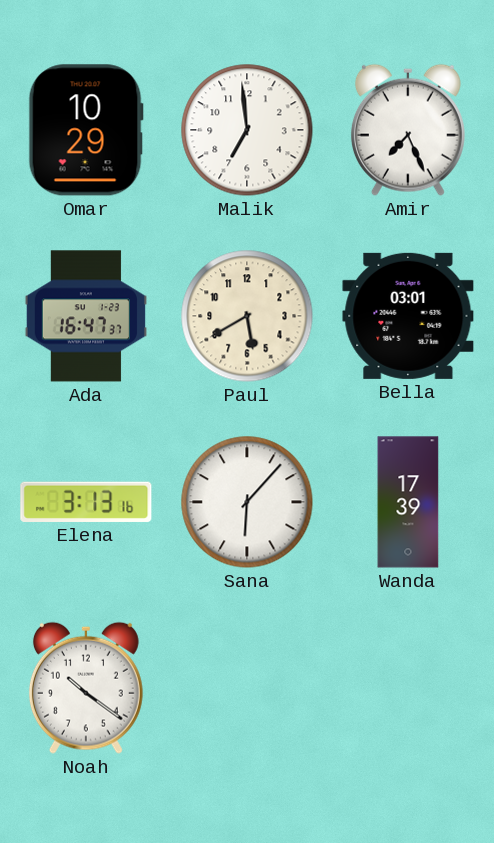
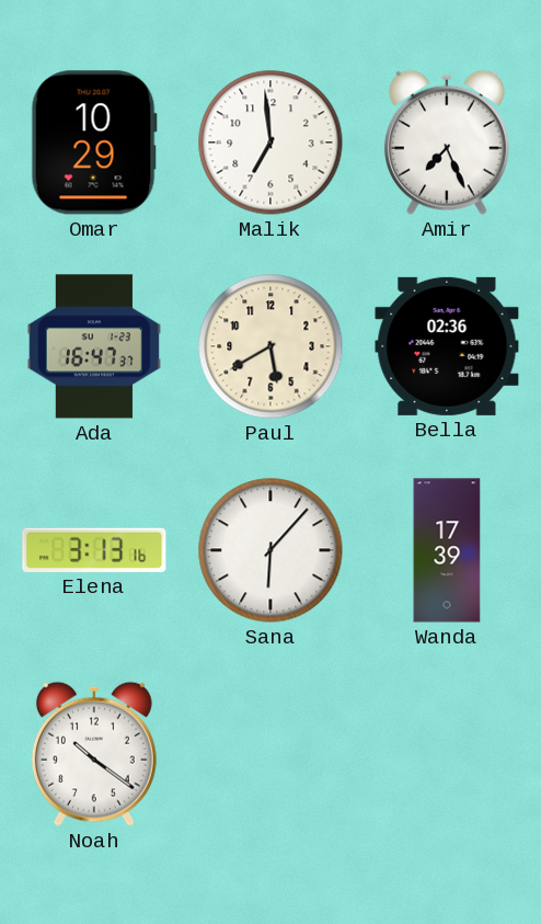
Bella: 03:01 -> 02:36
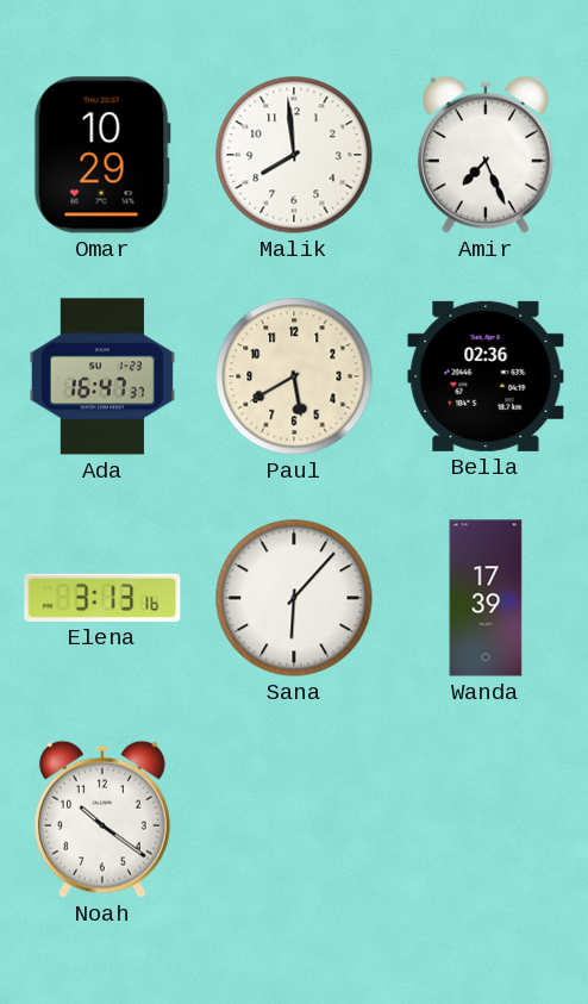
Malik: 6:59 -> 7:59
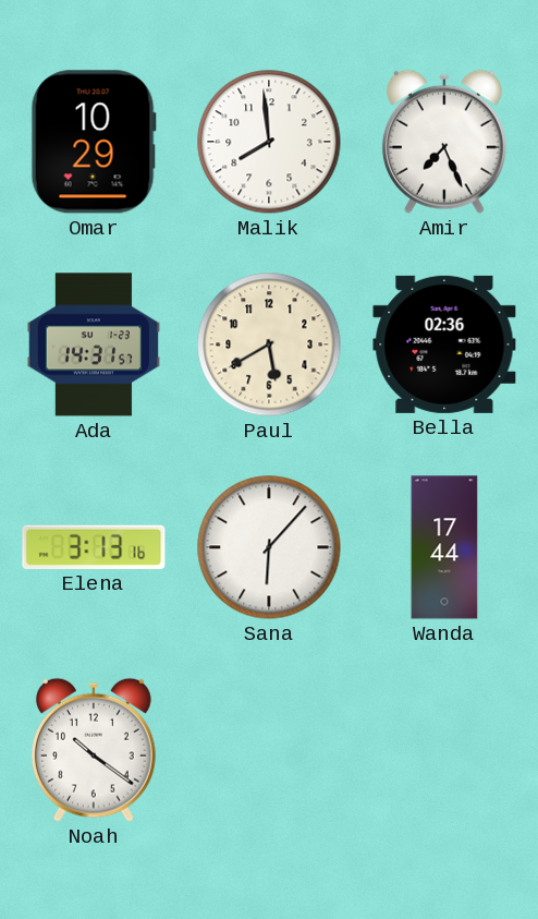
Ada: 16:47 -> 14:31
Wanda: 17:39 -> 17:44
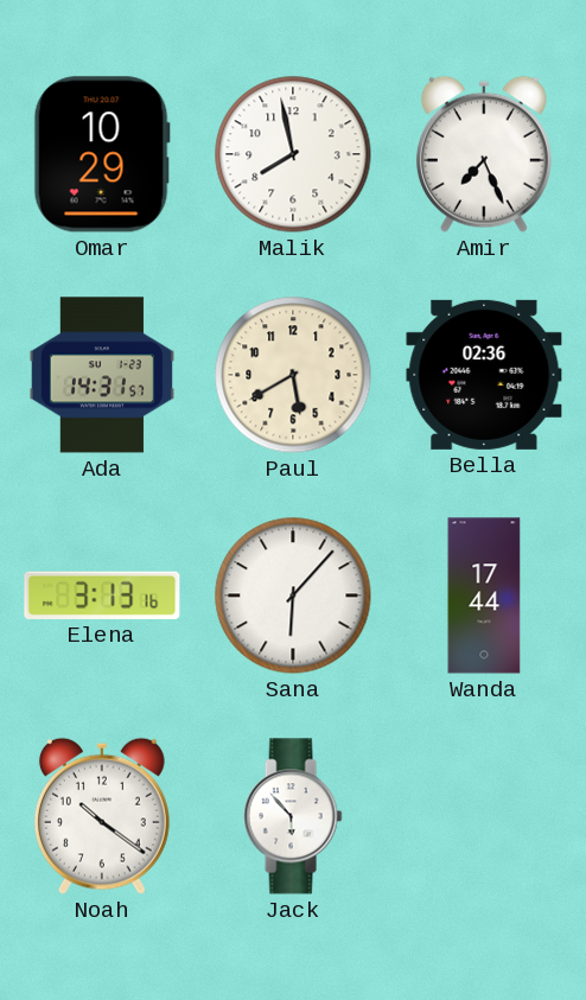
Malik: 7:59 -> 7:58
Jack: none -> 5:53
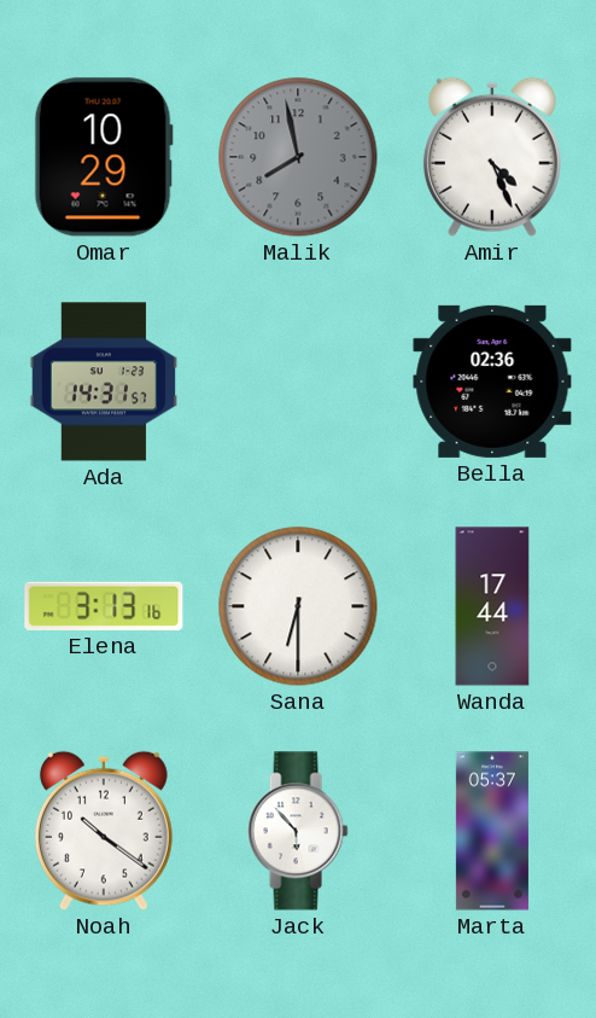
Malik dial: white -> grey
Amir: 7:26 -> 4:26
Paul: 5:40 -> none
Sana: 6:07 -> 6:30
Marta: none -> 05:37
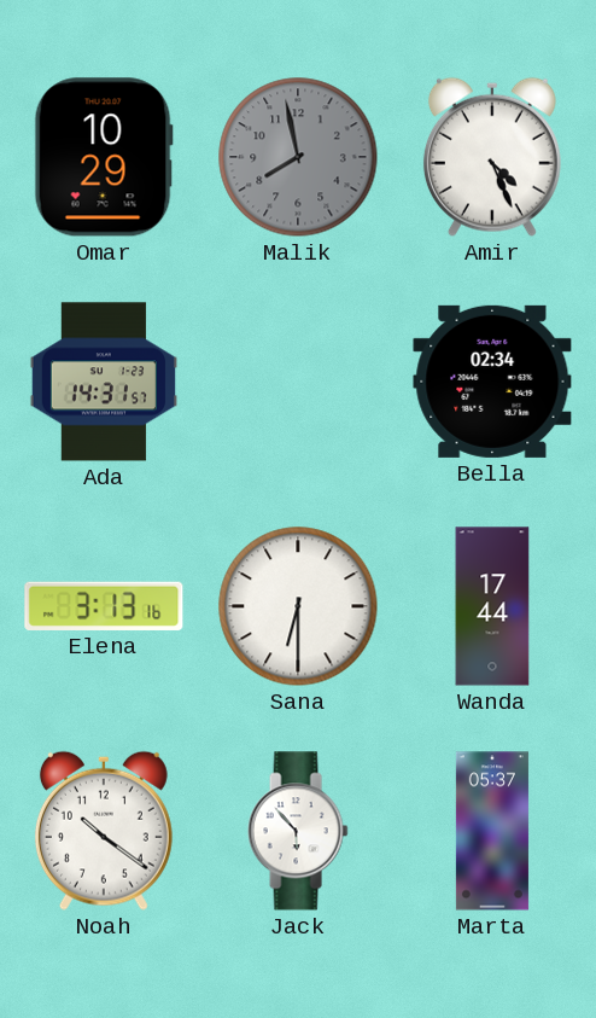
Bella: 02:36 -> 02:34
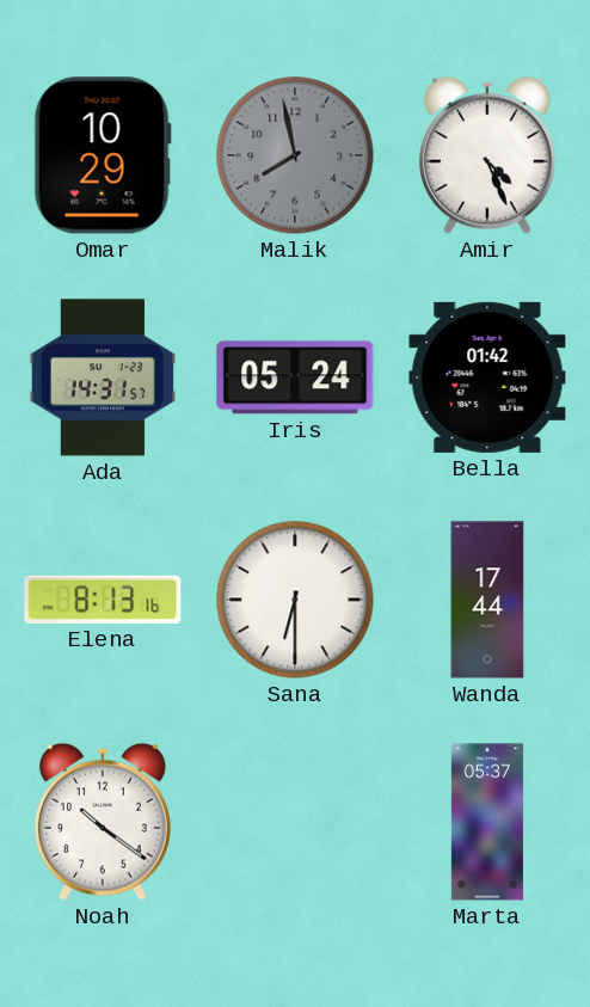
Iris: none -> 05:24
Bella: 02:34 -> 01:42
Elena: 3:13 -> 8:13
Jack: 5:53 -> none
